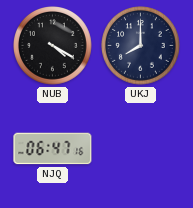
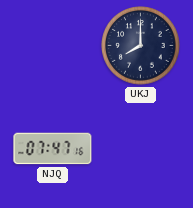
NUB: 4:20 -> none
NJQ: 06:47 -> 07:47
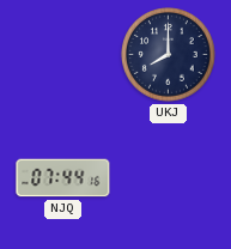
NJQ: 07:47 -> 07:44
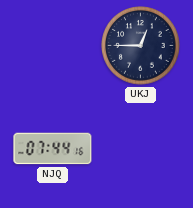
UKJ: 8:00 -> 12:45
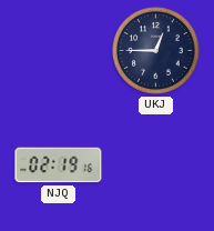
NJQ: 07:44 -> 02:19
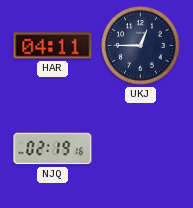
HAR: none -> 04:11
